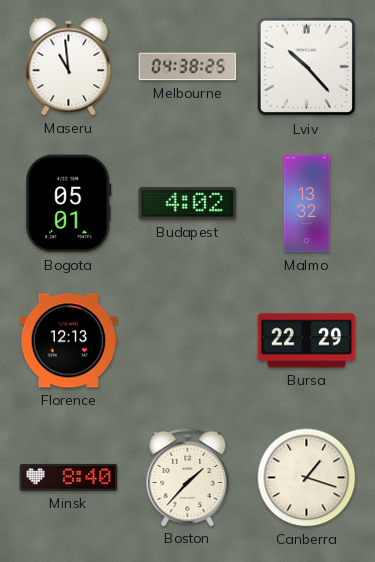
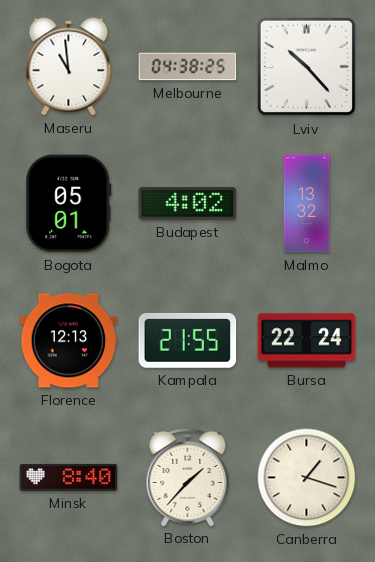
Kampala: none -> 21:55
Bursa: 22:29 -> 22:24
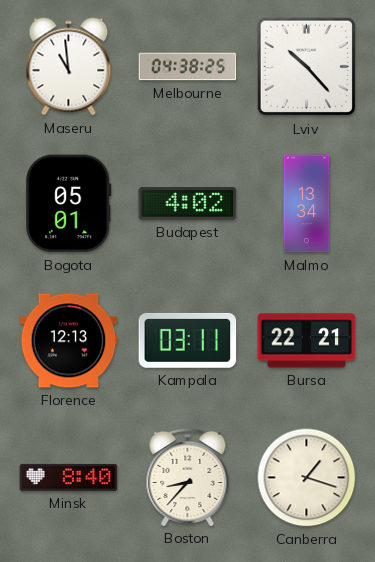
Malmo: 13:32 -> 13:34
Kampala: 21:55 -> 03:11
Bursa: 22:24 -> 22:21
Boston: 1:37 -> 8:37
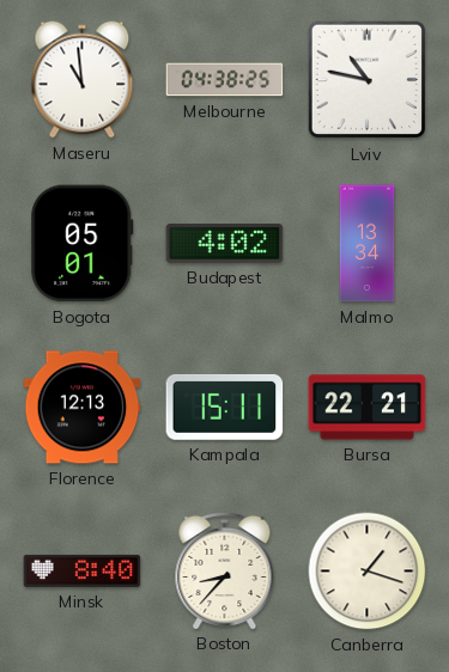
Lviv: 10:23 -> 10:47
Kampala: 03:11 -> 15:11
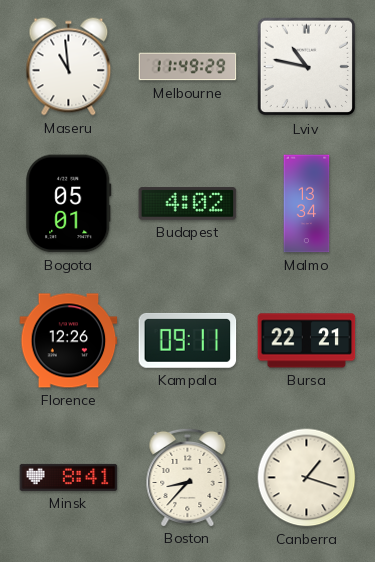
Melbourne: 04:38 -> 11:49
Florence: 12:13 -> 12:26
Kampala: 15:11 -> 09:11
Minsk: 8:40 -> 8:41
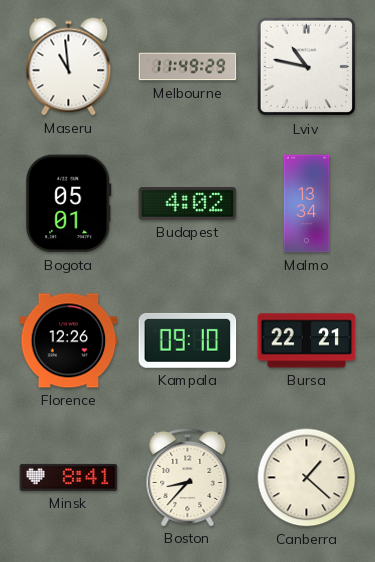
Kampala: 09:11 -> 09:10
Canberra: 1:18 -> 1:22
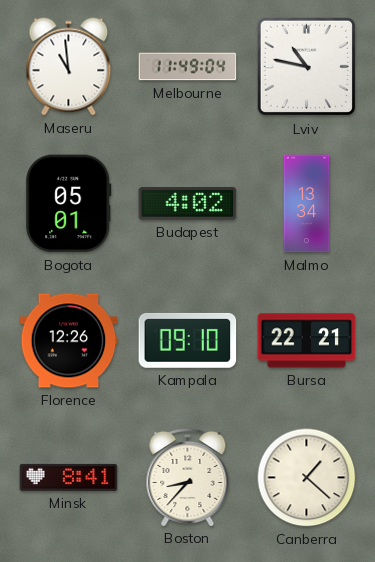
Melbourne: 11:49:29 -> 11:49:04
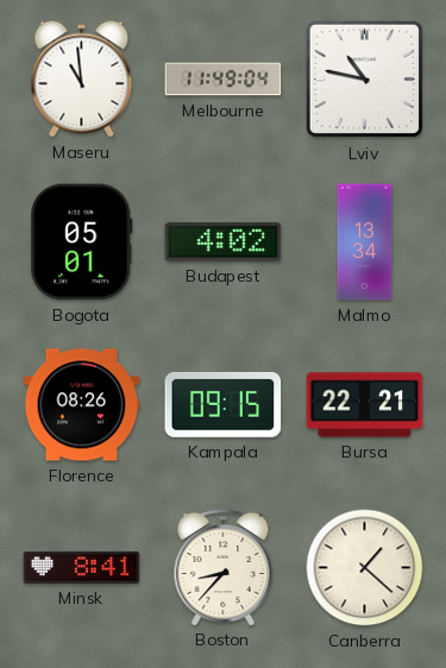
Florence: 12:26 -> 08:26
Kampala: 09:10 -> 09:15
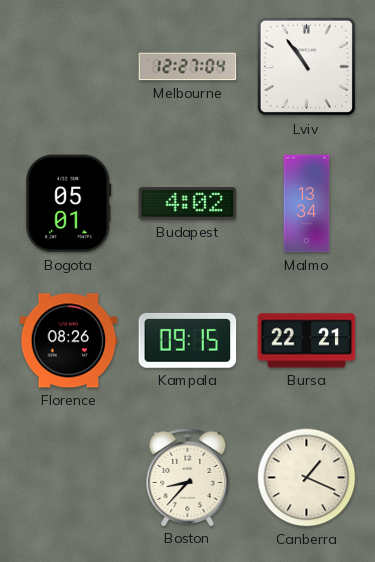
Maseru: 10:59 -> none
Melbourne: 11:49 -> 12:27
Lviv: 10:47 -> 10:54
Minsk: 8:41 -> none
Canberra: 1:22 -> 1:19
